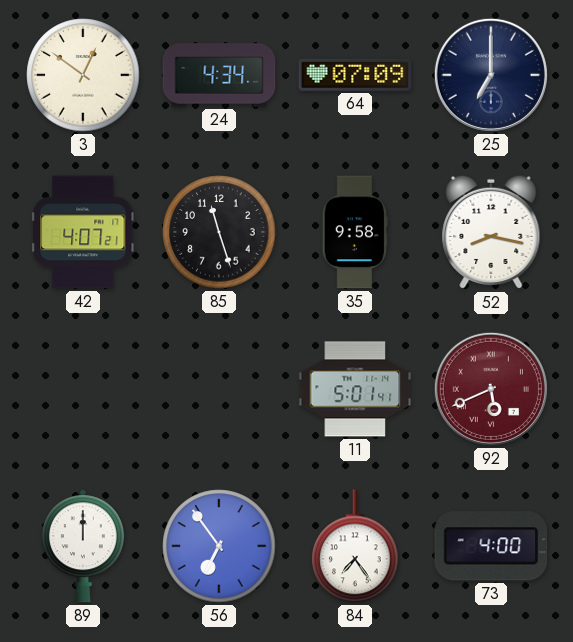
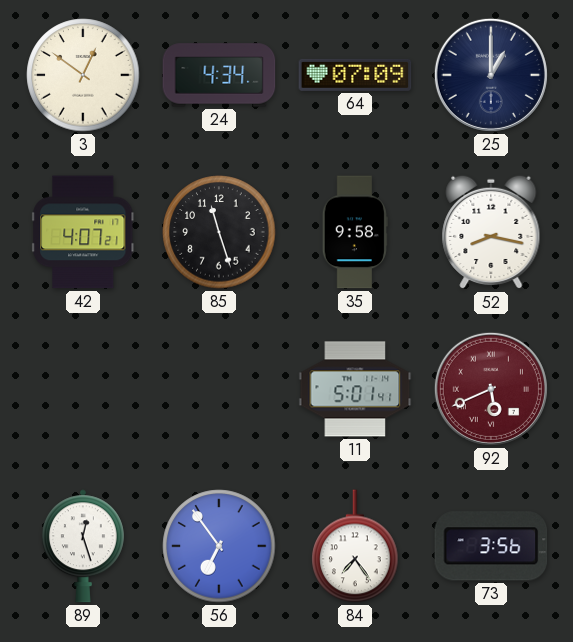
25: 7:00 -> 1:00
89: 12:00 -> 12:27
73: 4:00 -> 3:56
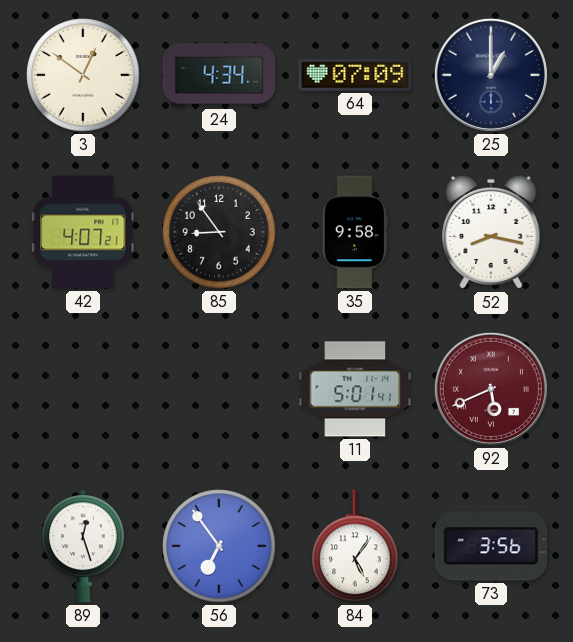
85: 11:27 -> 8:54
84: 7:24 -> 5:06
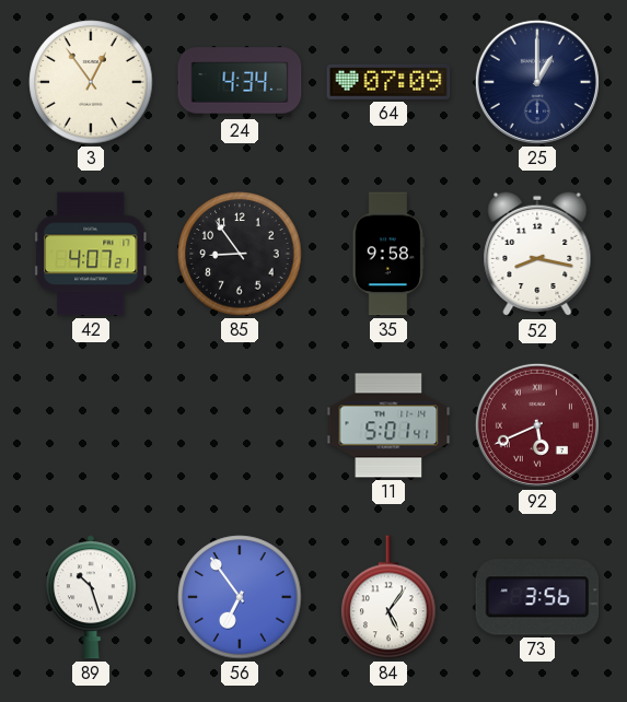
3: 12:51 -> 12:54
89: 12:27 -> 10:27
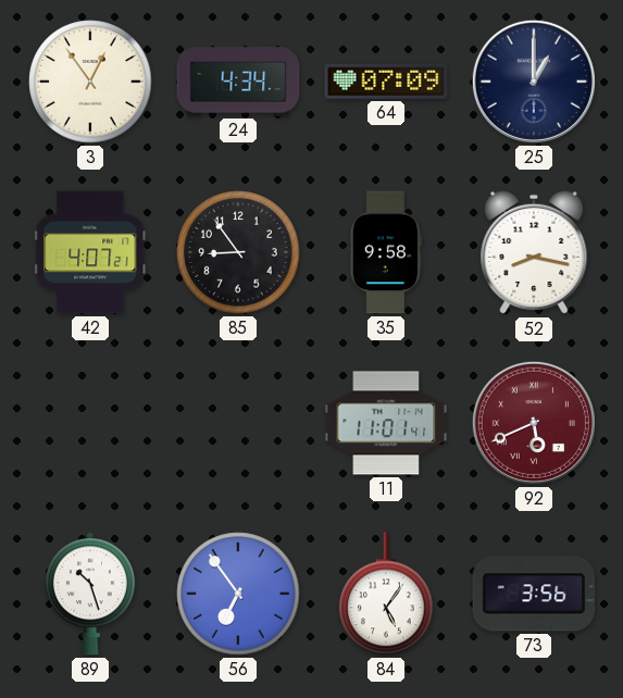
11: 5:01 -> 11:01
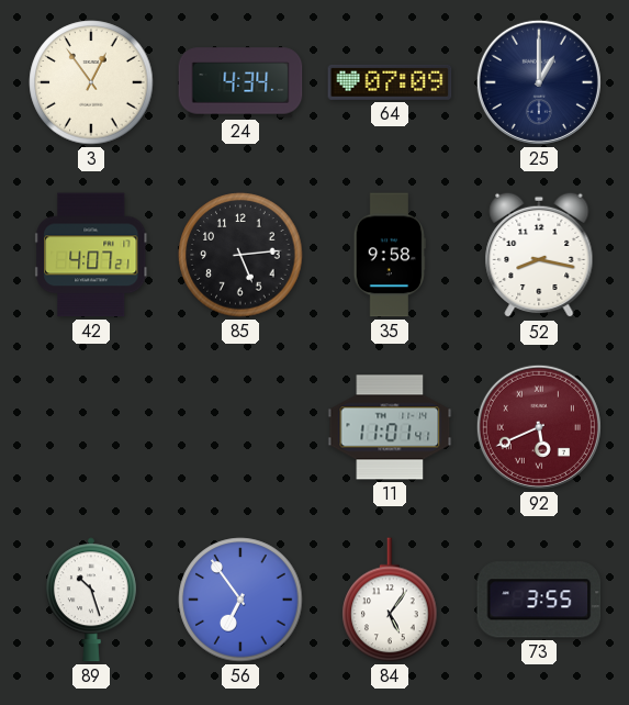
85: 8:54 -> 5:14
73: 3:56 -> 3:55
